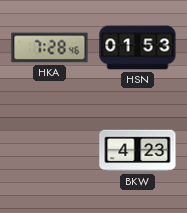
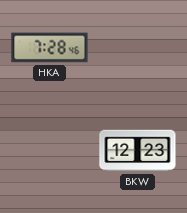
HSN: 01:53 -> none
BKW: 4:23 -> 12:23
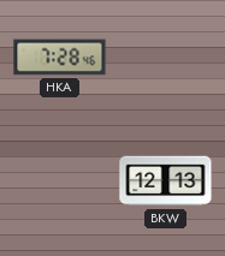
BKW: 12:23 -> 12:13
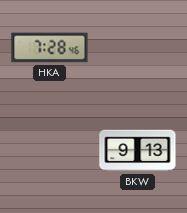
BKW: 12:13 -> 9:13
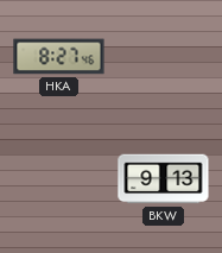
HKA: 7:28 -> 8:27
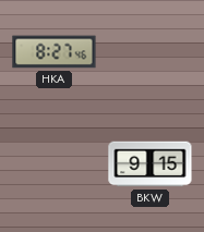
BKW: 9:13 -> 9:15
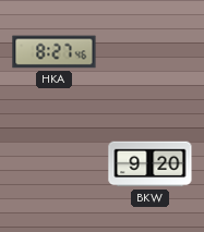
BKW: 9:15 -> 9:20
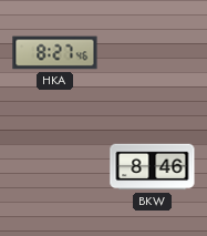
BKW: 9:20 -> 8:46
